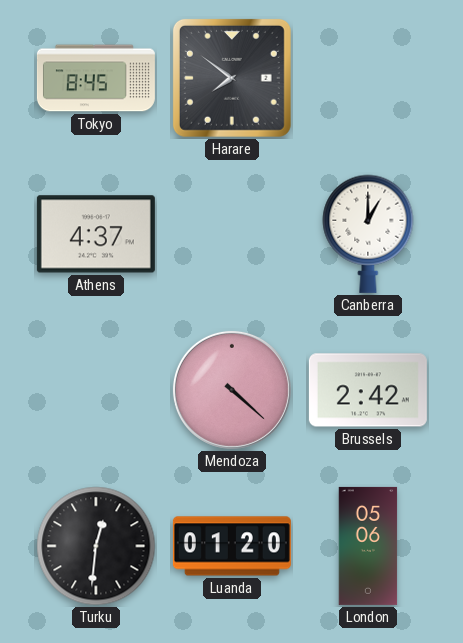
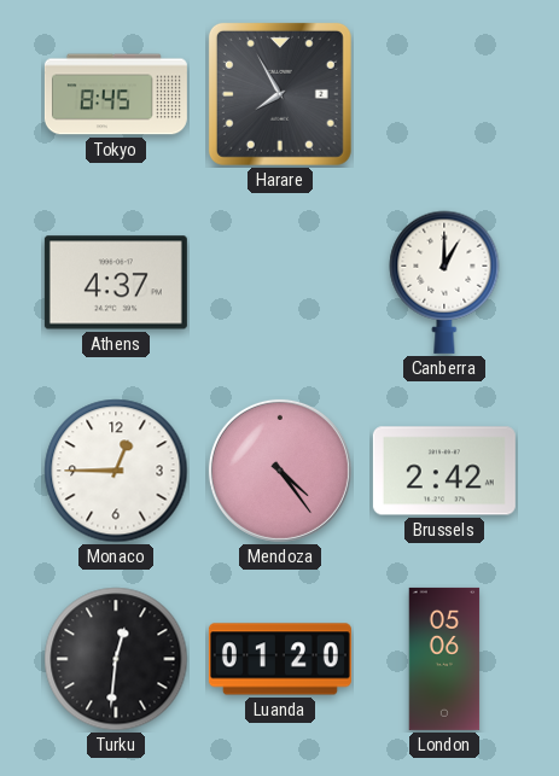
Harare: 7:51 -> 7:55
Monaco: none -> 12:45
Mendoza: 4:22 -> 4:24
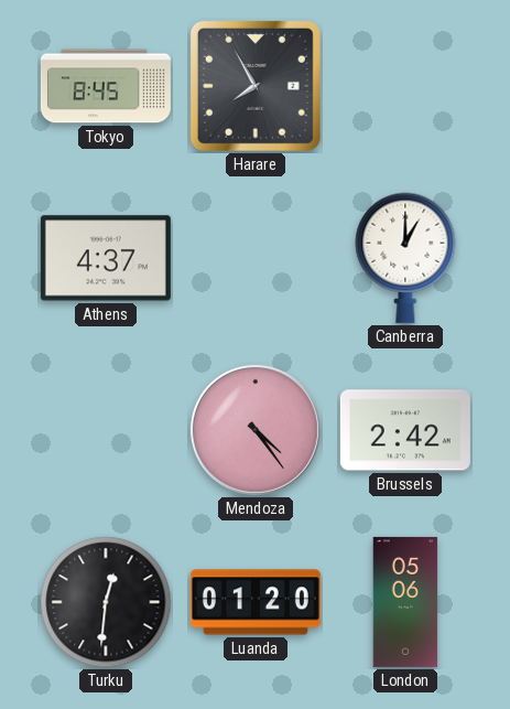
Monaco: 12:45 -> none
